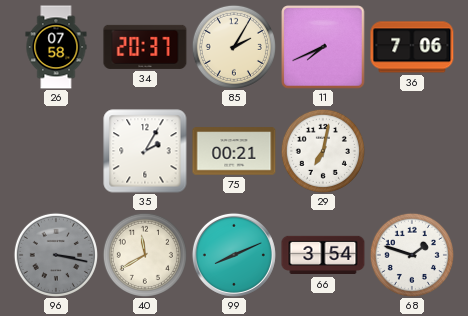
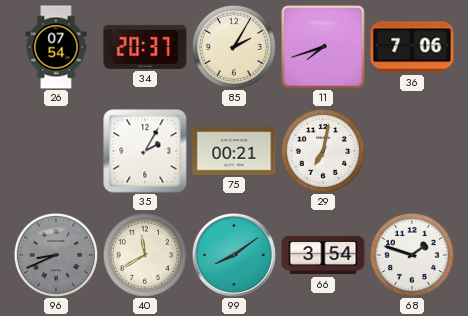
26: 07:58 -> 07:54
11: 7:41 -> 7:42
96: 3:17 -> 8:41
99: 8:11 -> 8:09
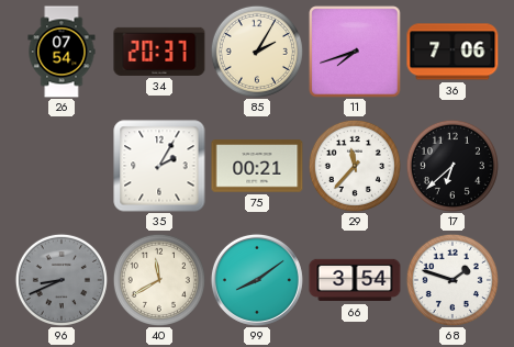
29: 7:02 -> 11:37
17: none -> 6:38
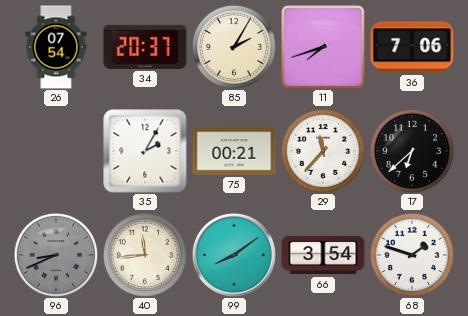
40: 11:40 -> 11:44
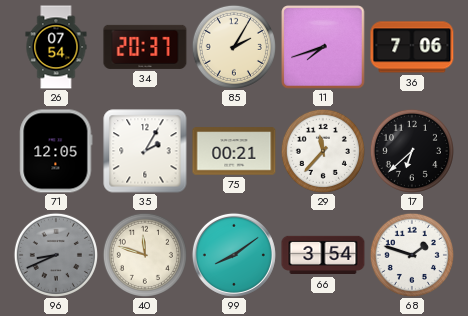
71: none -> 12:05
40: 11:44 -> 11:48
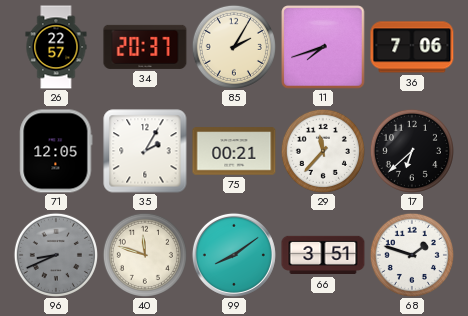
26: 07:54 -> 22:57
66: 3:54 -> 3:51
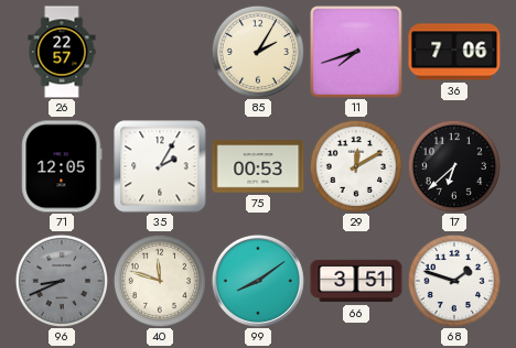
34: 20:37 -> none
75: 00:21 -> 00:53
29: 11:37 -> 12:10
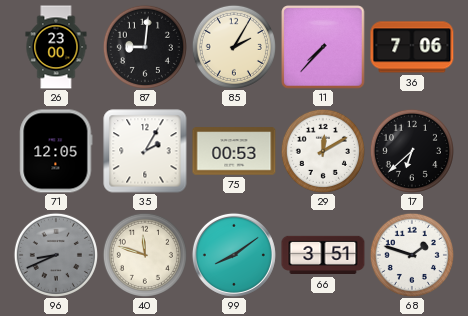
26: 22:57 -> 23:00
87: none -> 9:01
11: 7:42 -> 7:37
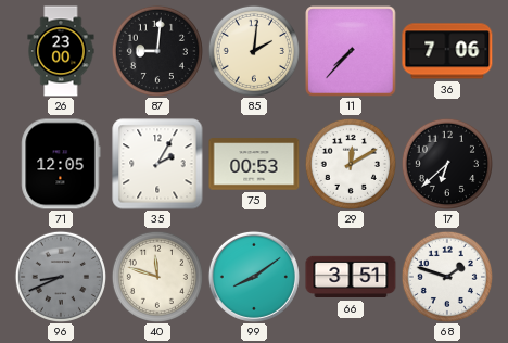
85: 2:05 -> 2:01
